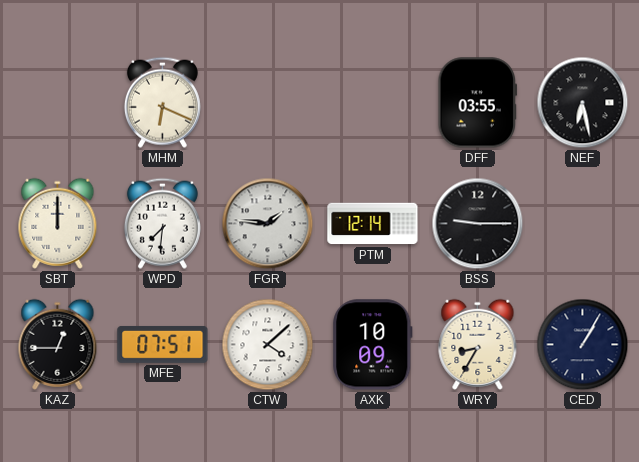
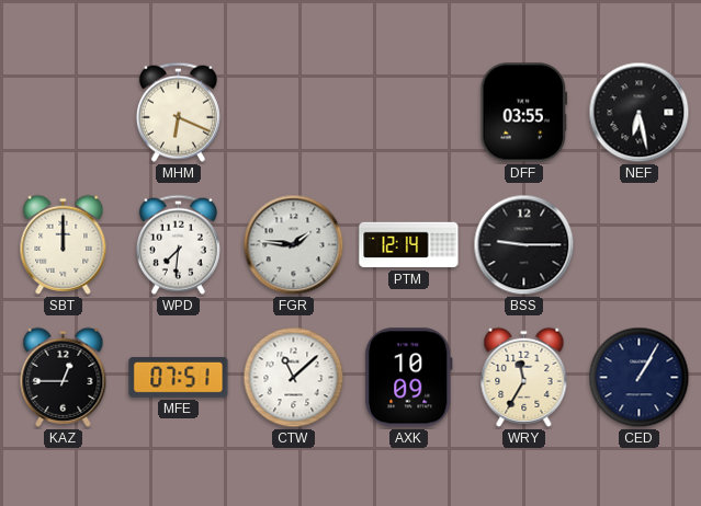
CTW: 4:08 -> 11:08
WRY: 8:35 -> 11:35
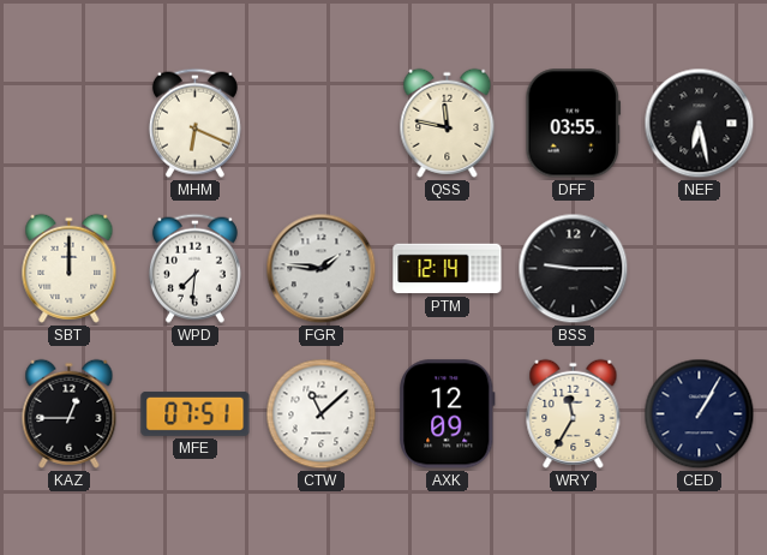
QSS: none -> 11:47
AXK: 10:09 -> 12:09
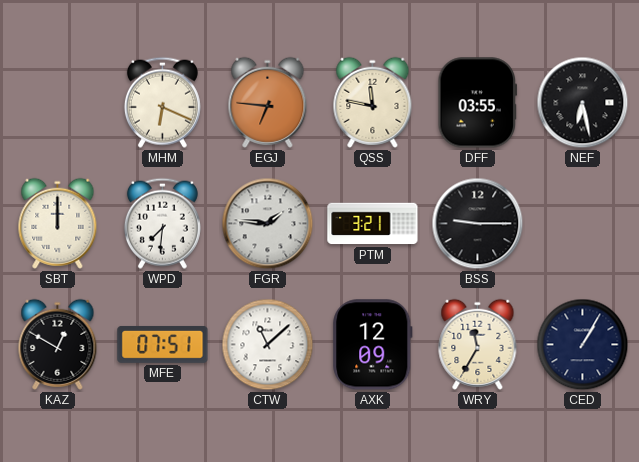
EGJ: none -> 6:46
PTM: 12:14 -> 3:21
KAZ: 12:45 -> 12:50
